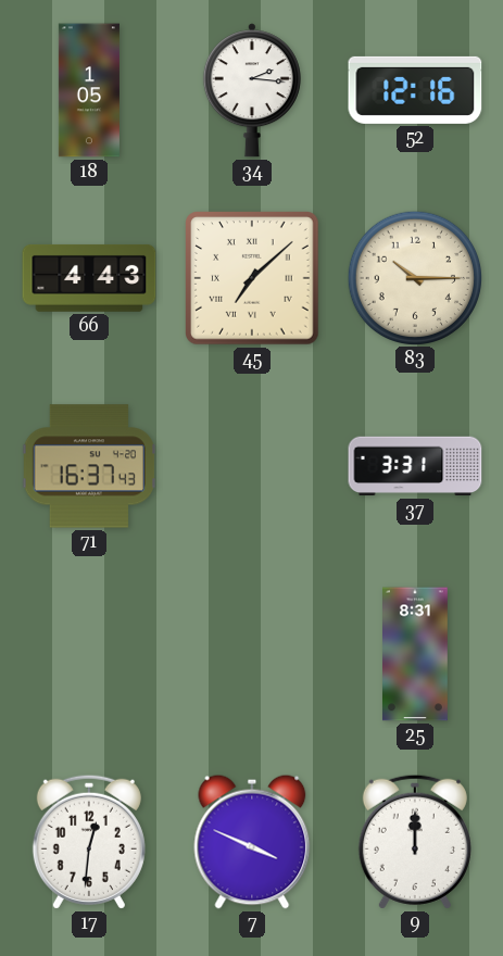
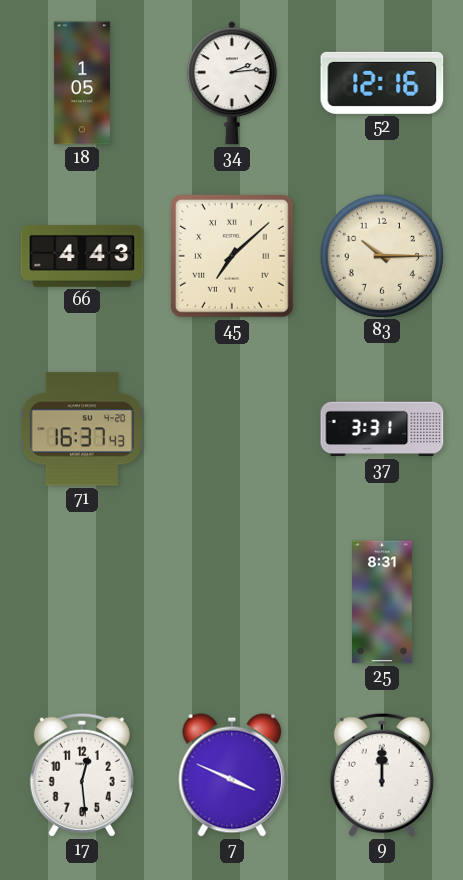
34: 2:16 -> 2:14
17: 12:31 -> 12:29
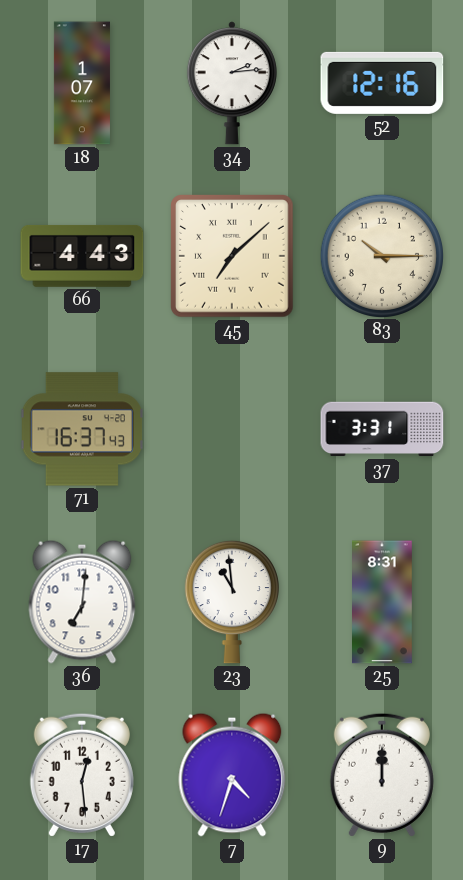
18: 1:05 -> 1:07
36: none -> 7:01
23: none -> 10:59
7: 3:49 -> 4:33
